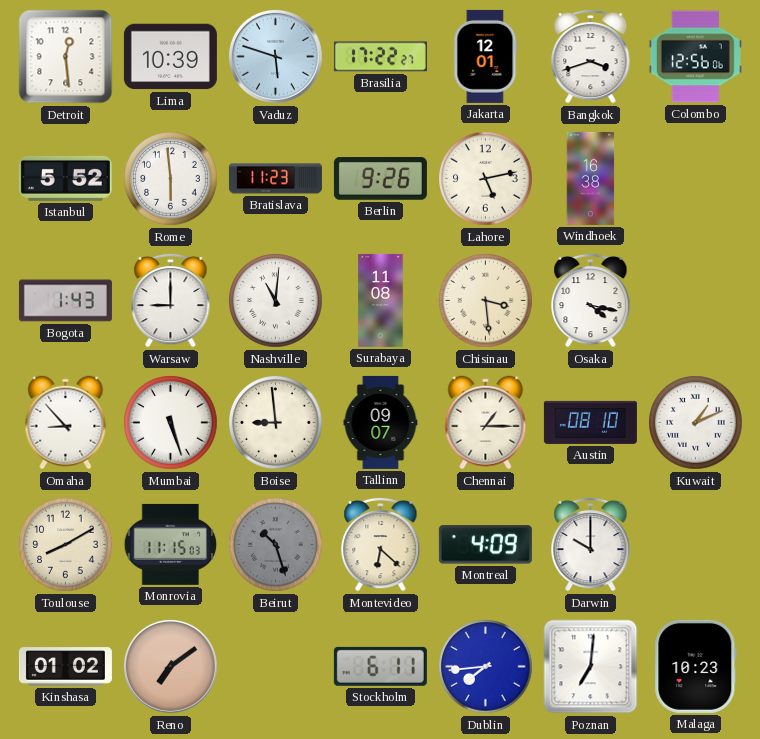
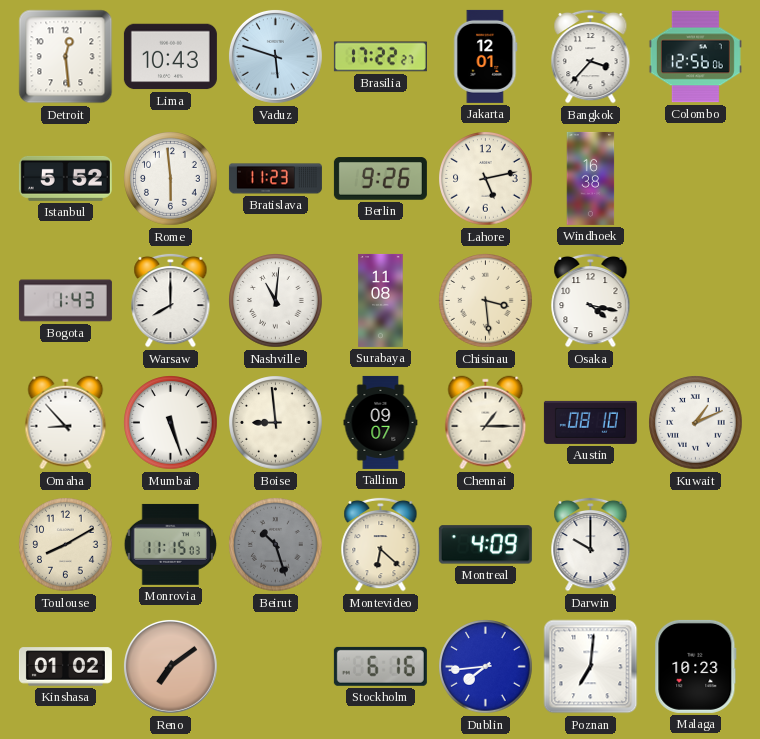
Lima: 10:39 -> 10:43
Bangkok: 3:42 -> 3:37
Warsaw: 9:00 -> 8:00
Stockholm: 6:11 -> 6:16
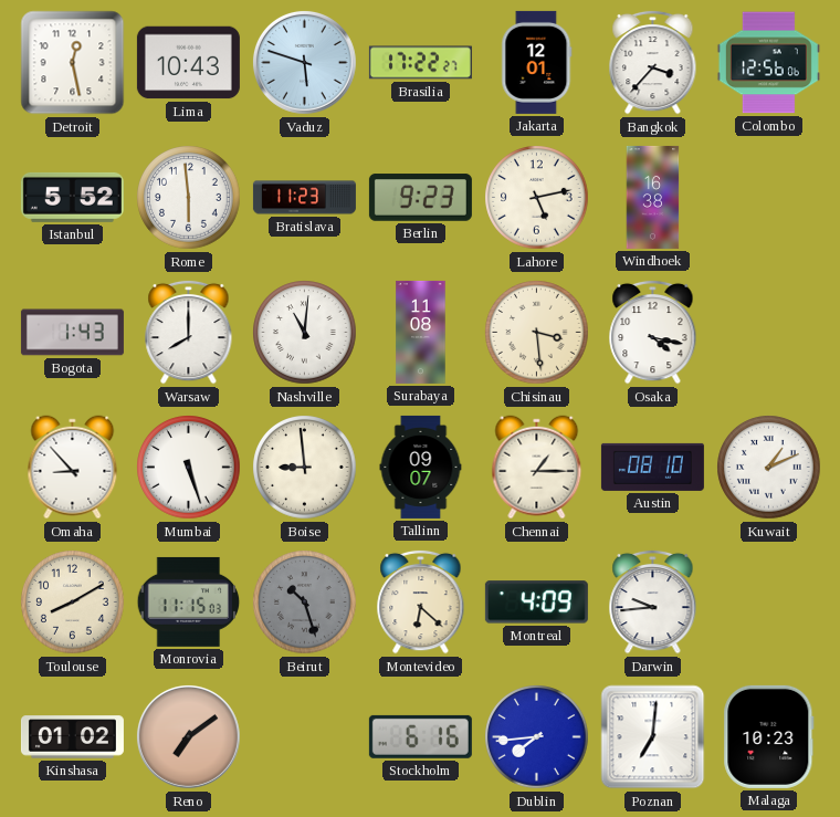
Detroit: 12:29 -> 12:28
Berlin: 9:26 -> 9:23
Darwin: 10:00 -> 9:44
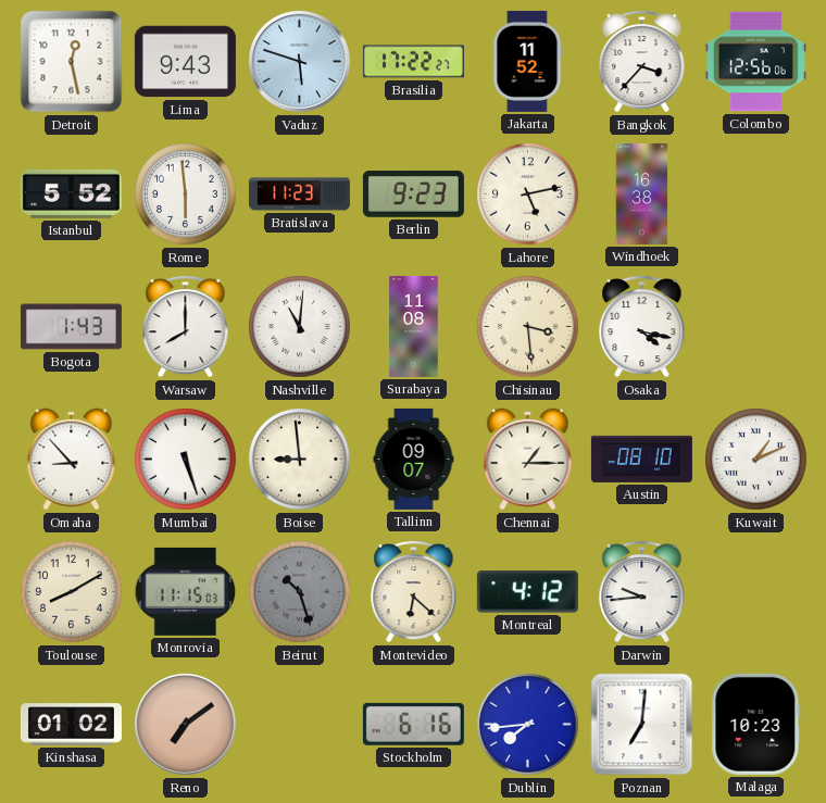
Lima: 10:43 -> 9:43
Jakarta: 12:01 -> 11:52
Montreal: 4:09 -> 4:12
